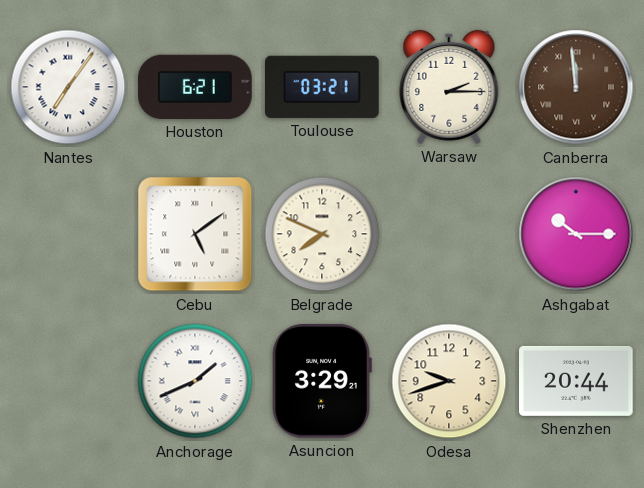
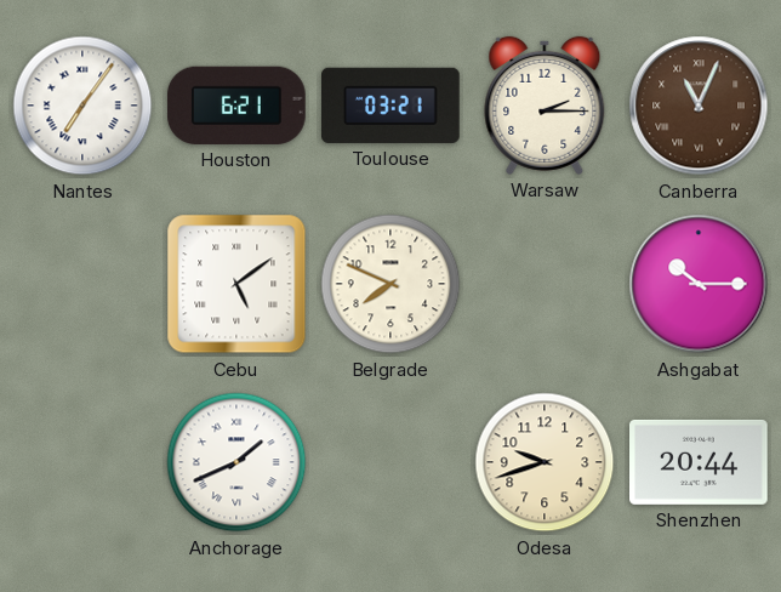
Canberra: 11:59 -> 11:04
Asuncion: 3:29 -> none
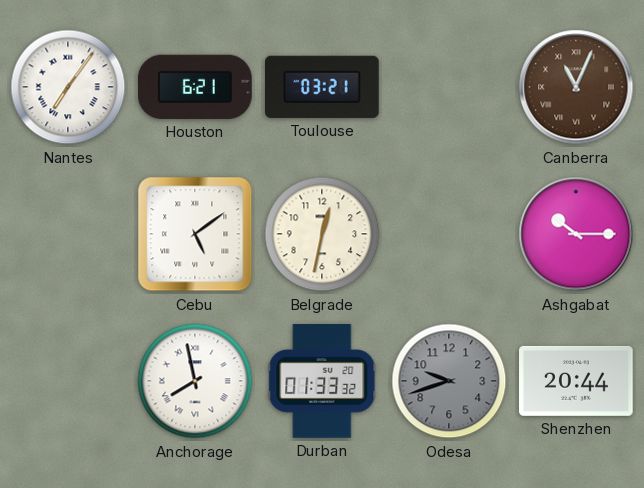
Warsaw: 2:15 -> none
Belgrade: 7:49 -> 12:32
Anchorage: 1:41 -> 7:58
Durban: none -> 01:33
Odesa dial: cream -> grey
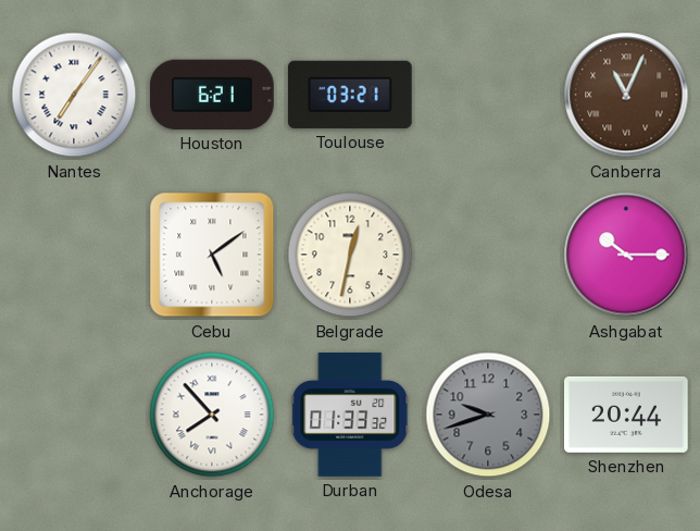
Anchorage: 7:58 -> 7:53
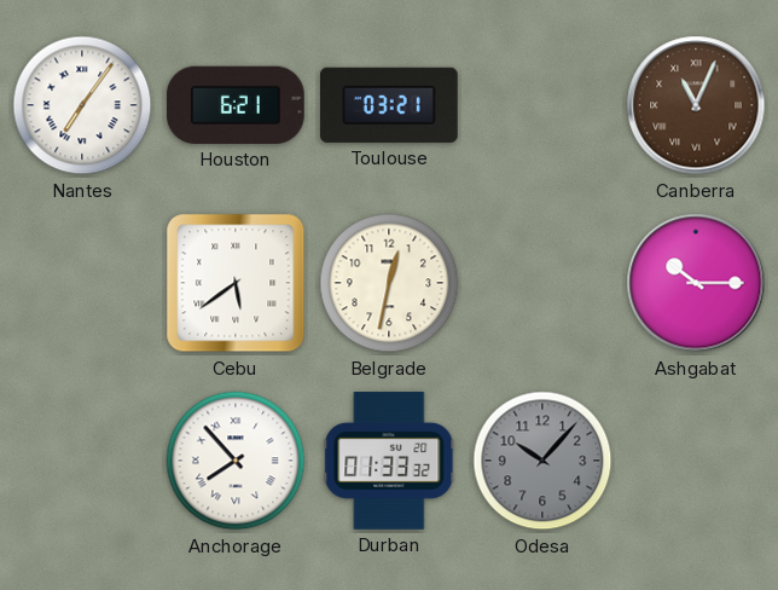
Cebu: 5:09 -> 5:39
Odesa: 9:42 -> 10:07
Shenzhen: 20:44 -> none
